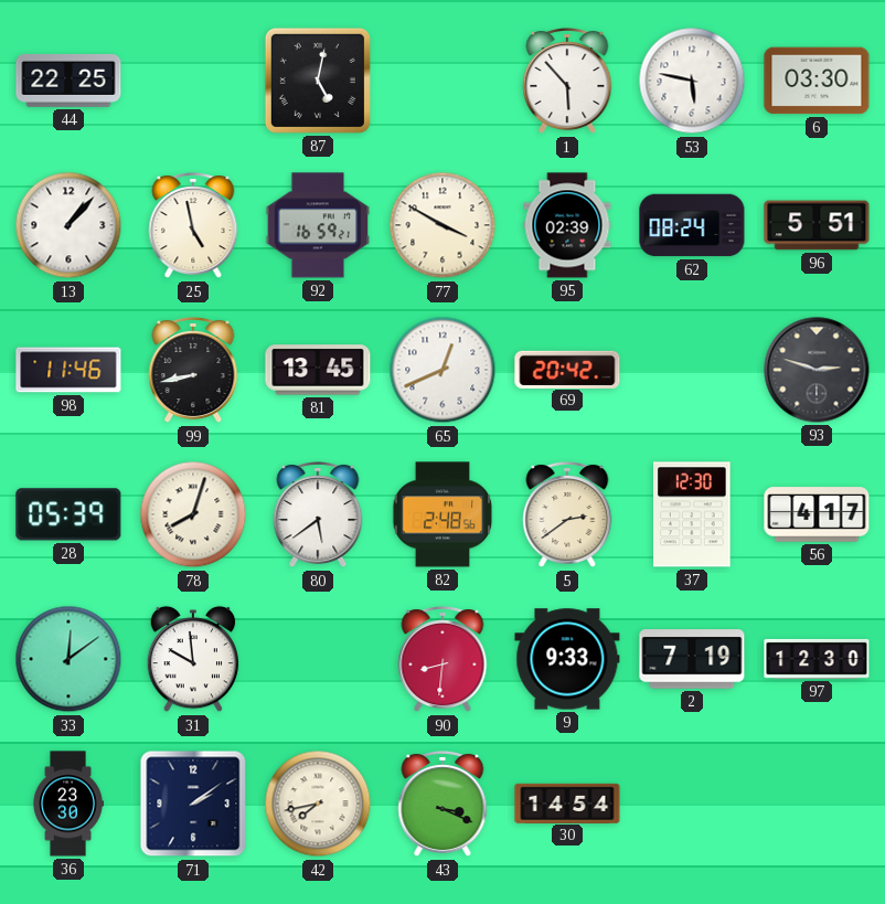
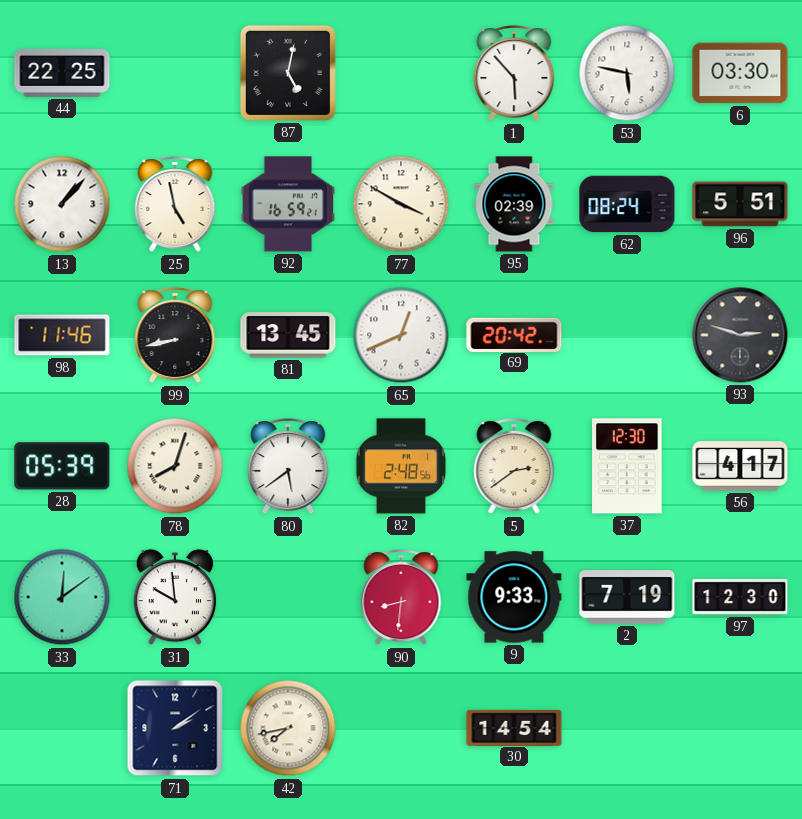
36: 23:30 -> none
43: 3:19 -> none
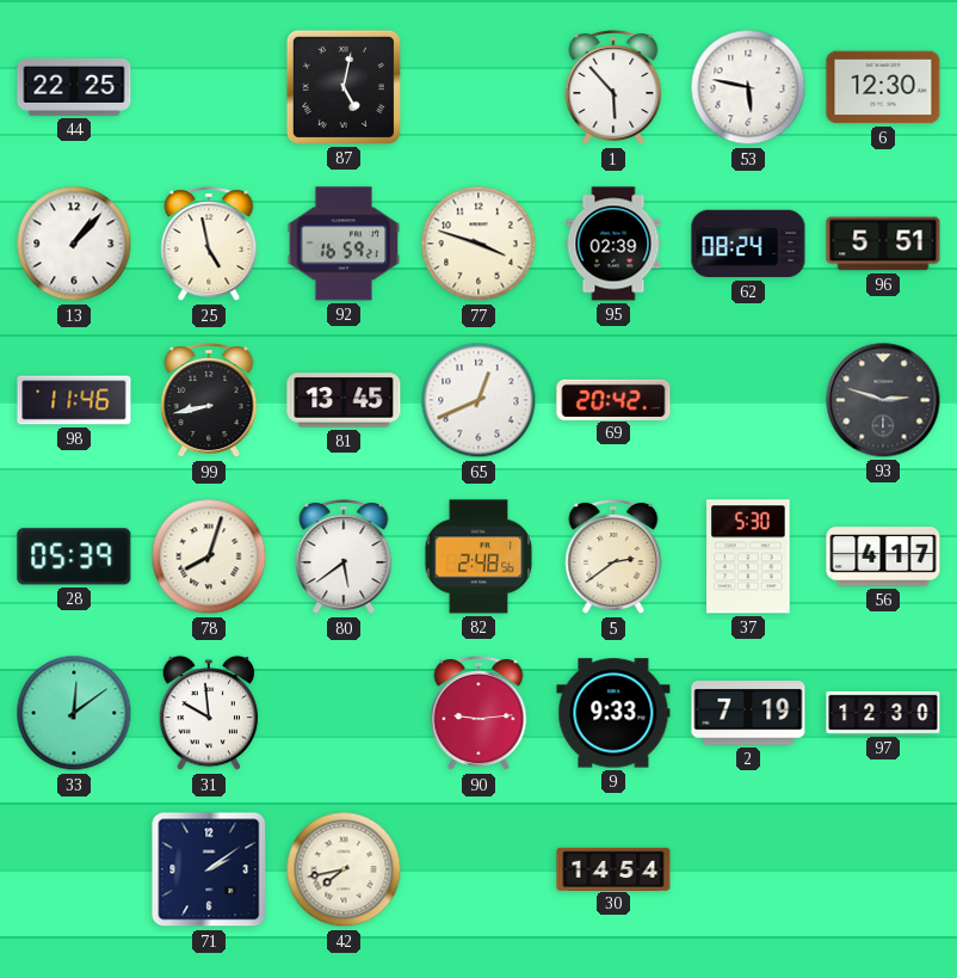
6: 03:30 -> 12:30
77: 3:50 -> 3:48
37: 12:30 -> 5:30
90: 8:31 -> 9:14
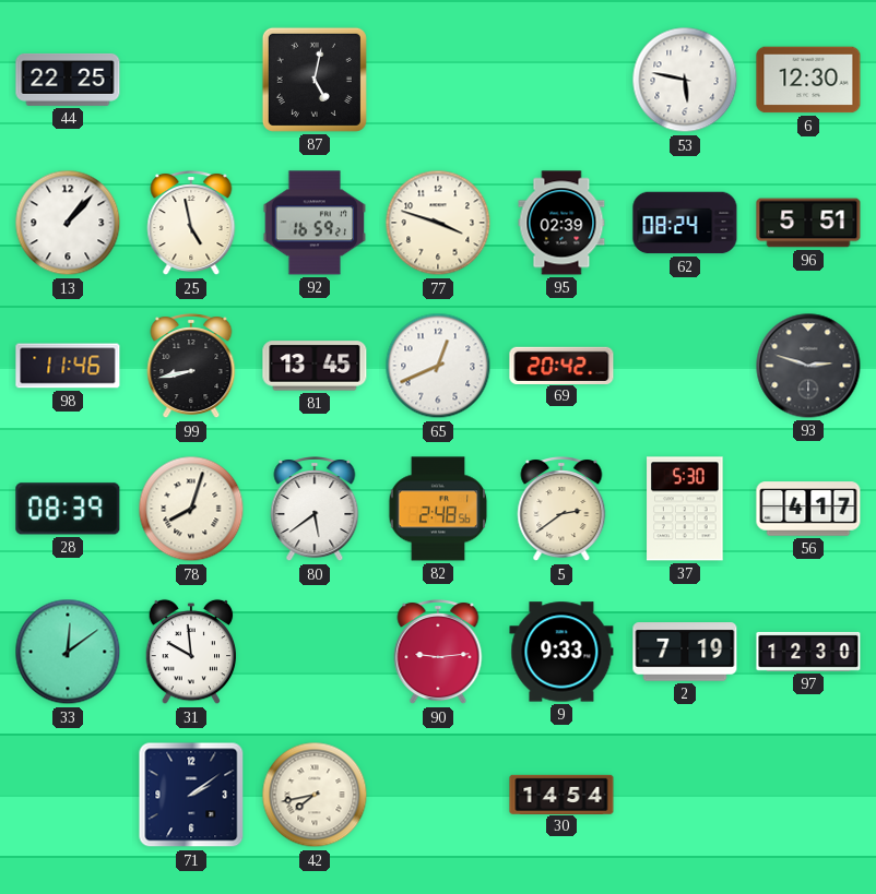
1: 5:53 -> none
28: 05:39 -> 08:39
